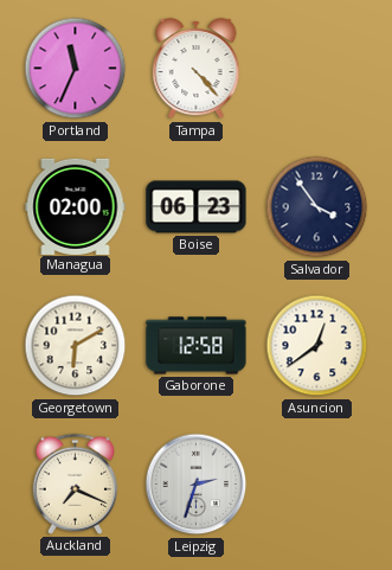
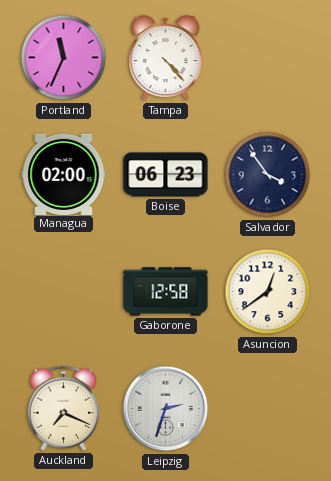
Georgetown: 6:10 -> none
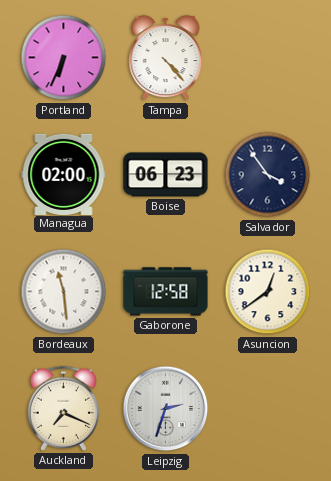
Portland: 11:34 -> 6:34
Bordeaux: none -> 11:29
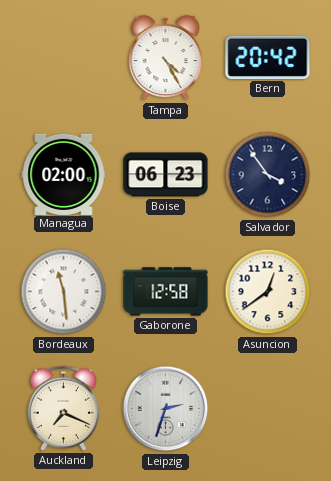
Portland: 6:34 -> none
Tampa: 4:23 -> 4:25
Bern: none -> 20:42
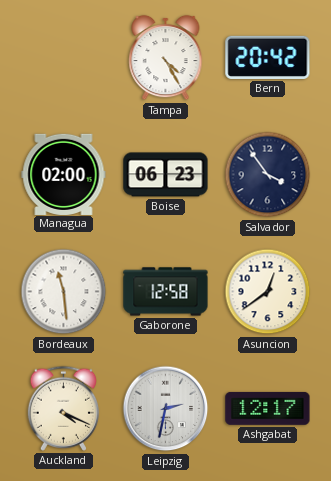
Auckland: 7:19 -> 4:19
Leipzig: 2:33 -> 2:32
Ashgabat: none -> 12:17
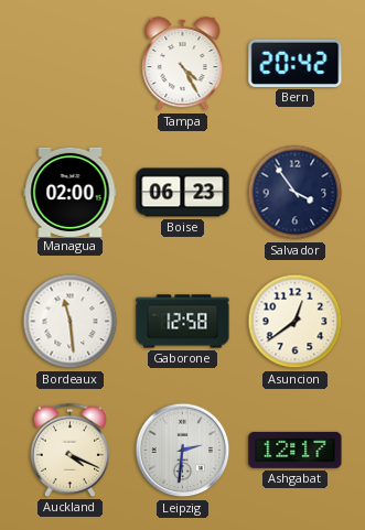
Leipzig: 2:32 -> 2:31
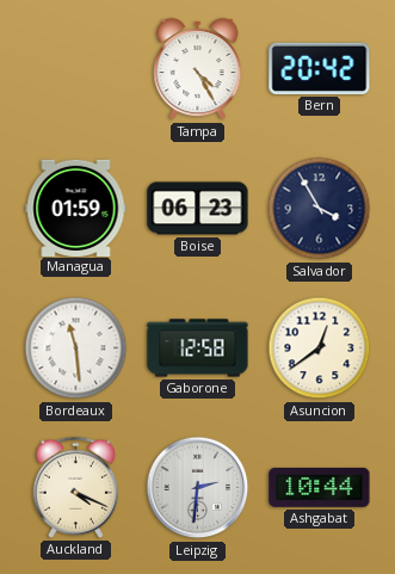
Managua: 02:00 -> 01:59
Salvador: 3:54 -> 3:55
Ashgabat: 12:17 -> 10:44
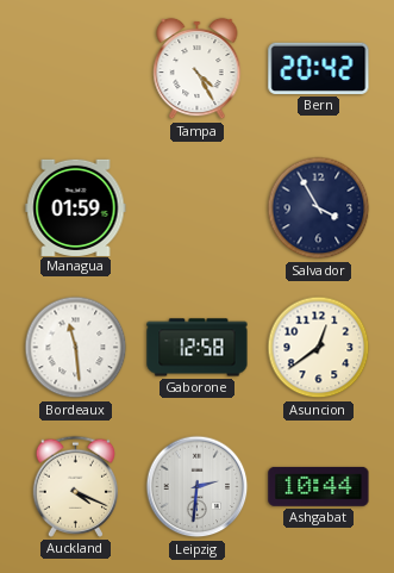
Boise: 06:23 -> none
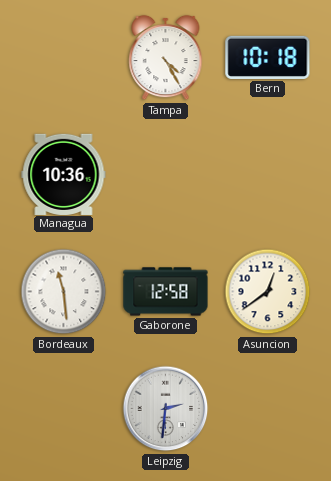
Bern: 20:42 -> 10:18
Managua: 01:59 -> 10:36
Salvador: 3:55 -> none
Auckland: 4:19 -> none
Ashgabat: 10:44 -> none
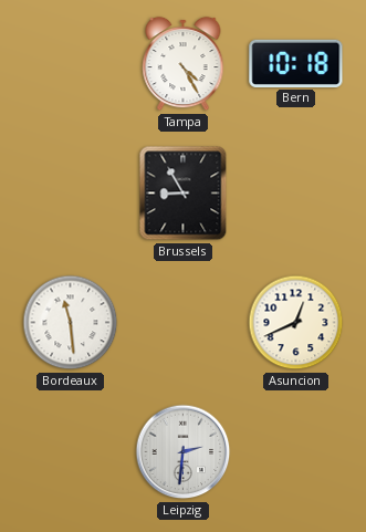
Managua: 10:36 -> none
Brussels: none -> 8:55
Gaborone: 12:58 -> none
Asuncion: 12:39 -> 12:41
